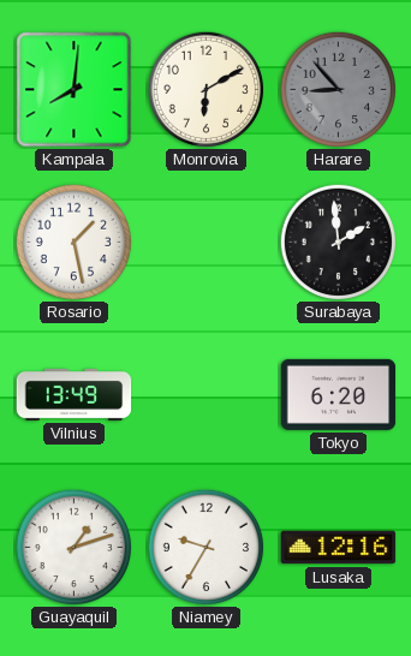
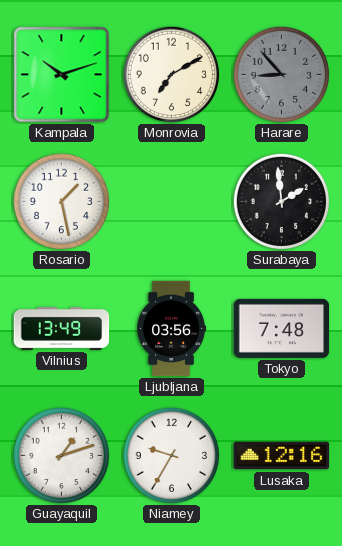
Kampala: 8:01 -> 10:12
Monrovia: 6:10 -> 7:10
Ljubljana: none -> 03:56
Tokyo: 6:20 -> 7:48
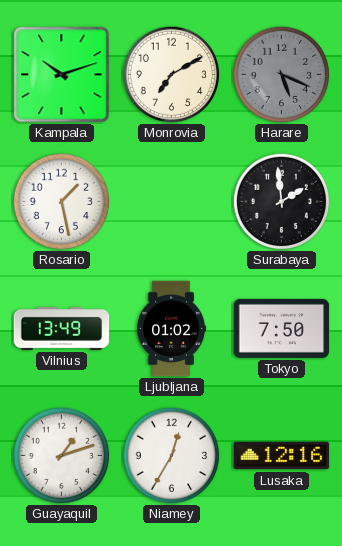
Harare: 8:53 -> 5:19
Ljubljana: 03:56 -> 01:02
Tokyo: 7:48 -> 7:50
Niamey: 9:35 -> 12:35
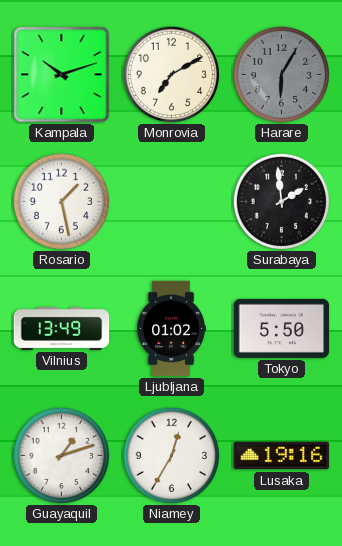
Harare: 5:19 -> 6:05
Tokyo: 7:50 -> 5:50
Lusaka: 12:16 -> 19:16
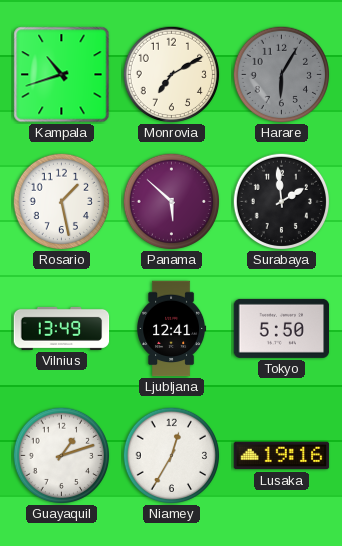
Kampala: 10:12 -> 10:42
Panama: none -> 5:52
Ljubljana: 01:02 -> 12:41
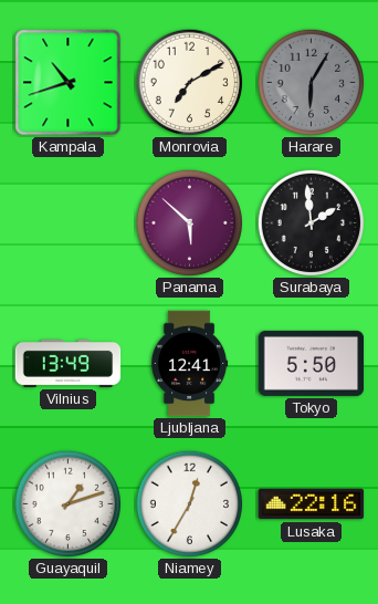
Rosario: 1:28 -> none
Lusaka: 19:16 -> 22:16
